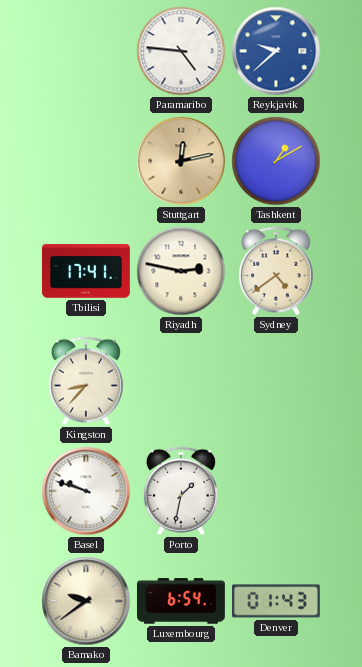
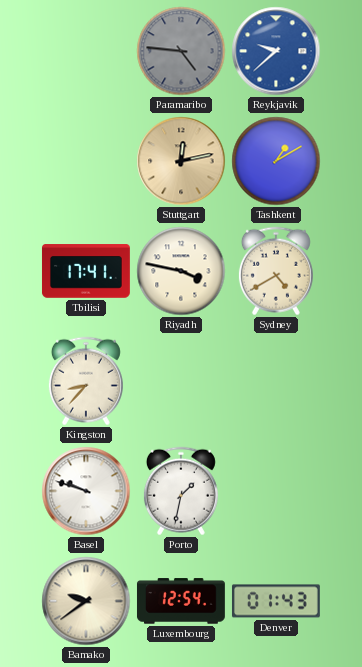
Paramaribo dial: white -> grey
Riyadh: 2:47 -> 3:47
Sydney: 4:39 -> 4:40
Luxembourg: 6:54 -> 12:54
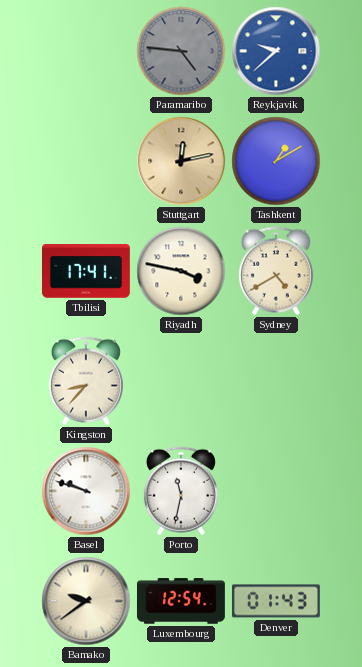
Porto: 1:32 -> 11:32
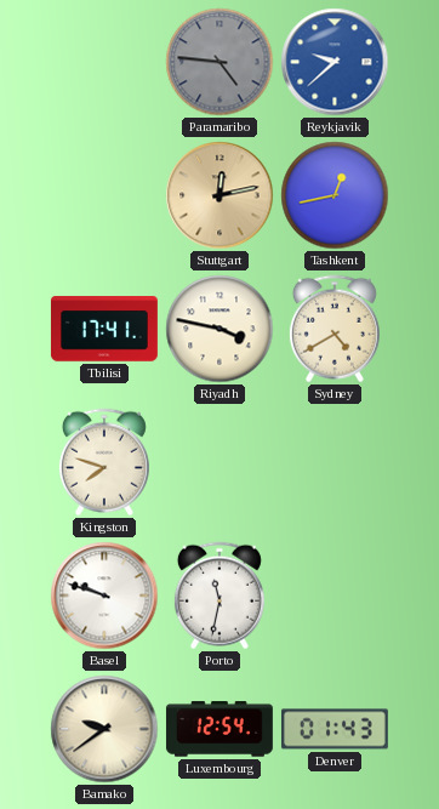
Tashkent: 1:10 -> 12:43
Kingston: 8:37 -> 7:48
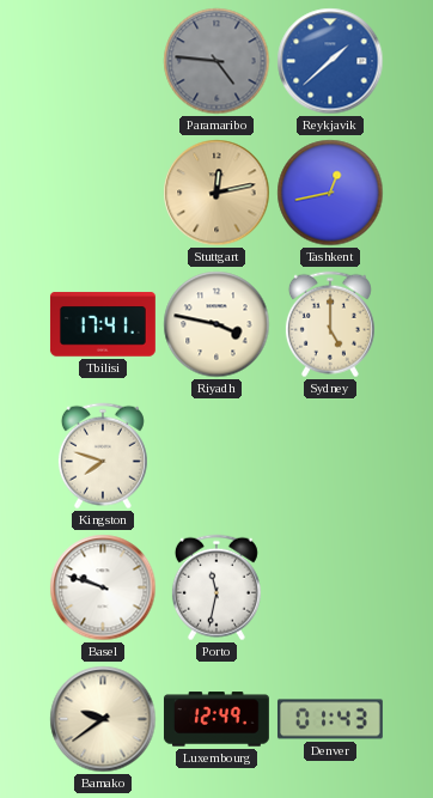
Reykjavik: 9:38 -> 1:38
Sydney: 4:40 -> 5:00
Luxembourg: 12:54 -> 12:49
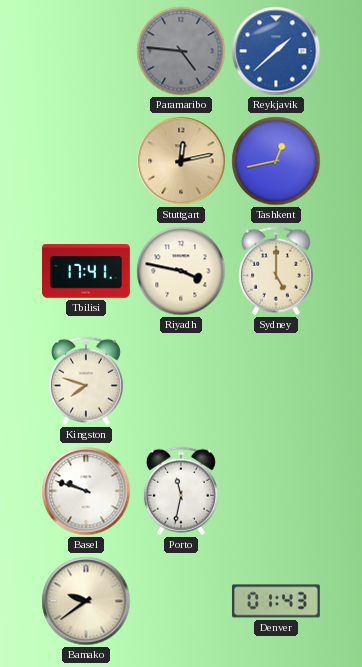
Luxembourg: 12:49 -> none
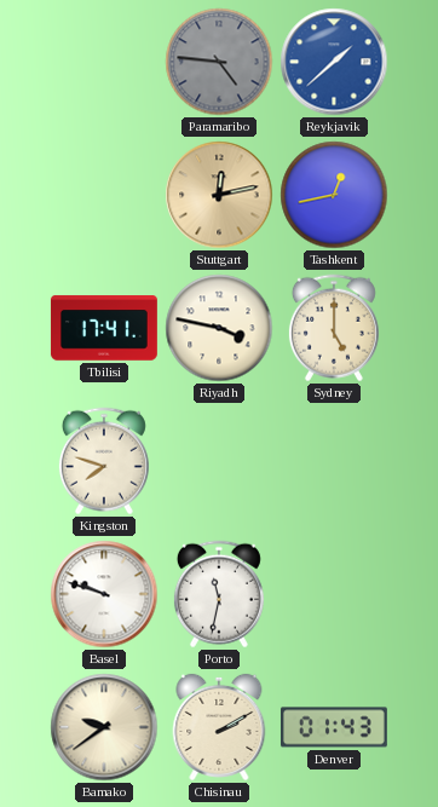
Chisinau: none -> 2:10
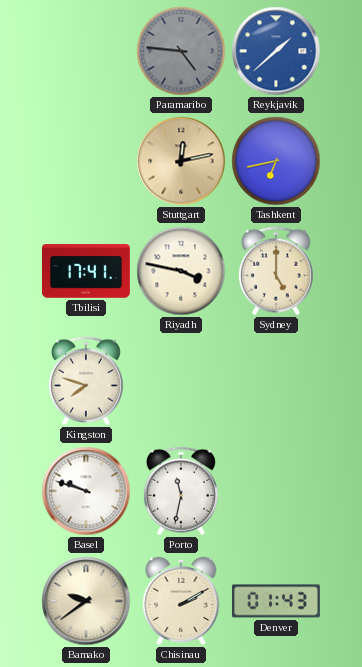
Tashkent: 12:43 -> 6:43
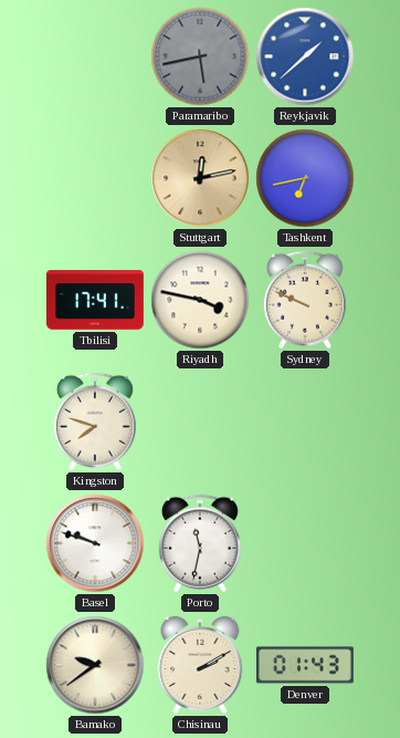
Paramaribo: 4:46 -> 5:43
Sydney: 5:00 -> 9:49
